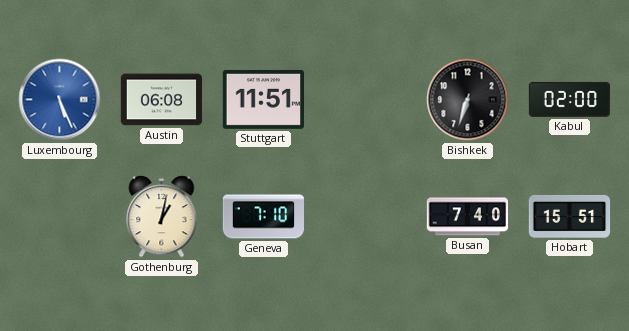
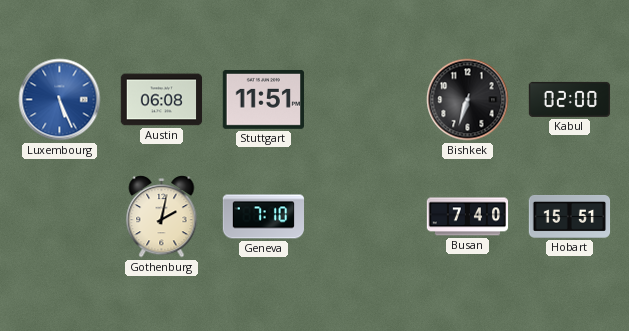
Gothenburg: 1:02 -> 2:02
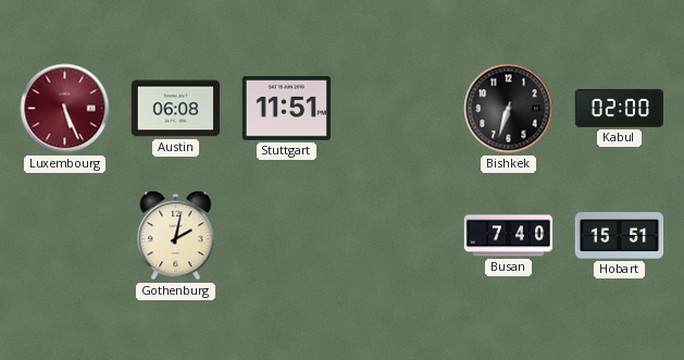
Luxembourg dial: blue -> burgundy
Geneva: 7:10 -> none
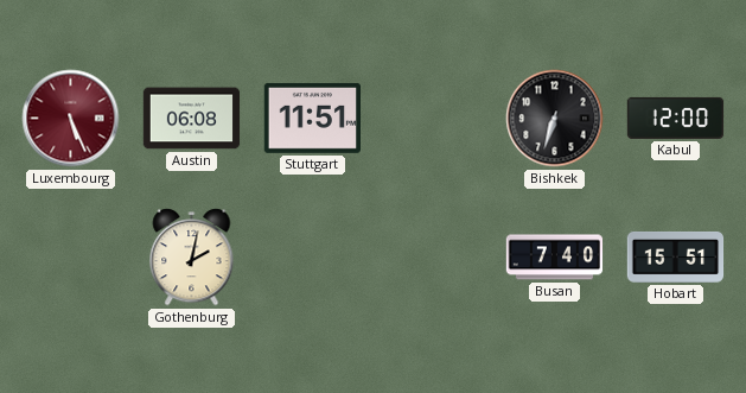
Kabul: 02:00 -> 12:00
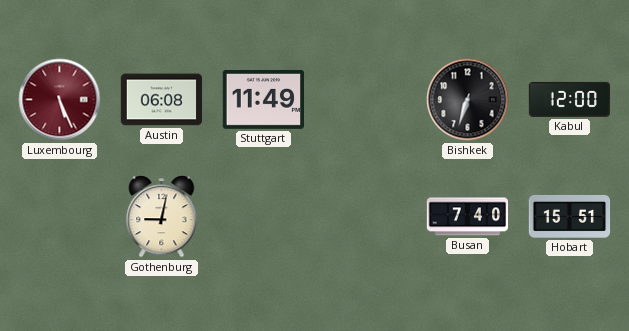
Stuttgart: 11:51 -> 11:49
Gothenburg: 2:02 -> 9:02
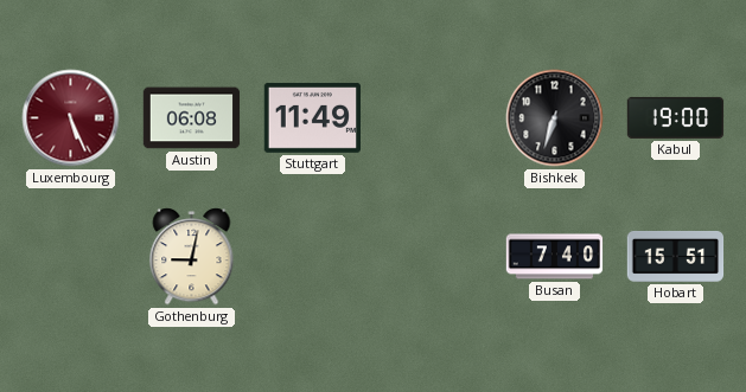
Kabul: 12:00 -> 19:00
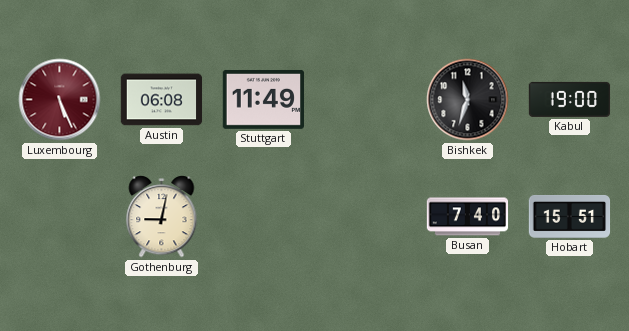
Bishkek: 6:33 -> 11:33
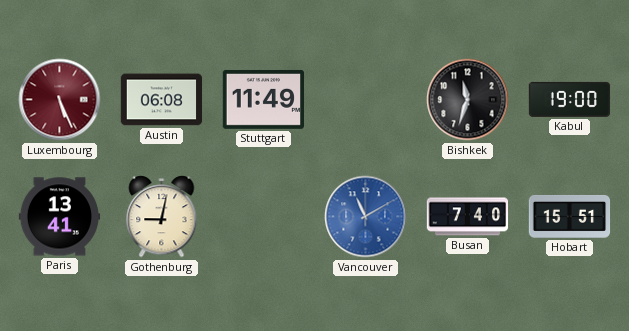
Paris: none -> 13:41
Vancouver: none -> 11:10
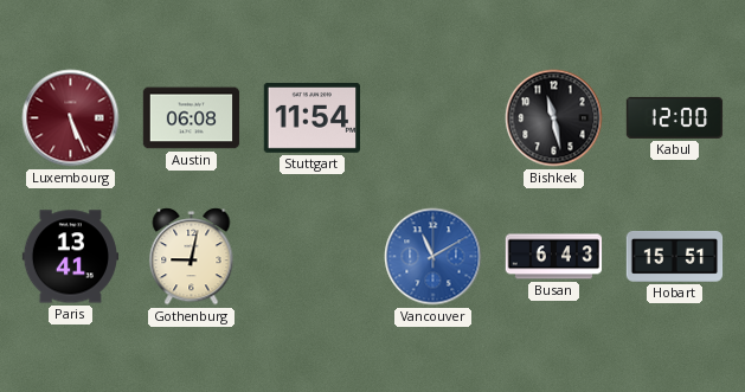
Stuttgart: 11:49 -> 11:54
Bishkek: 11:33 -> 11:28
Kabul: 19:00 -> 12:00
Busan: 7:40 -> 6:43
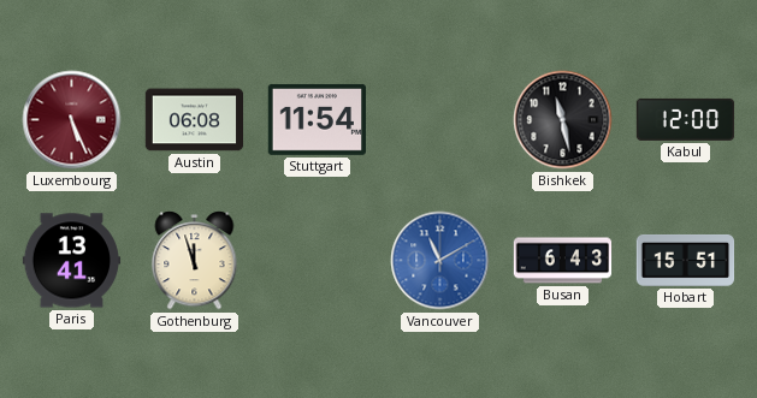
Gothenburg: 9:02 -> 11:57
